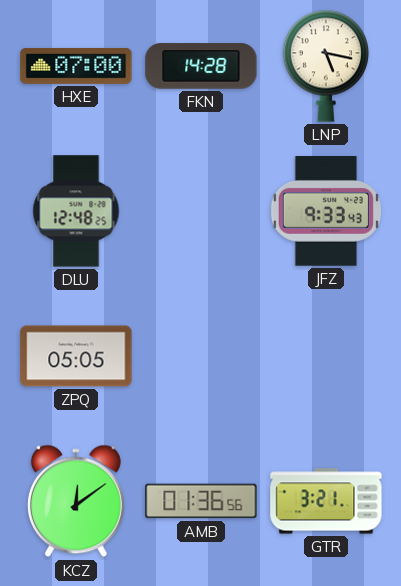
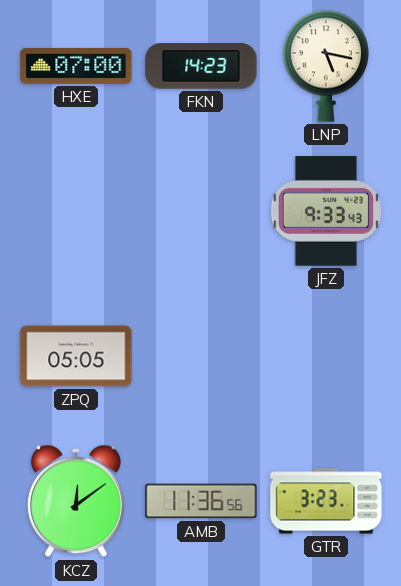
FKN: 14:28 -> 14:23
DLU: 12:48 -> none
AMB: 01:36 -> 11:36
GTR: 3:21 -> 3:23
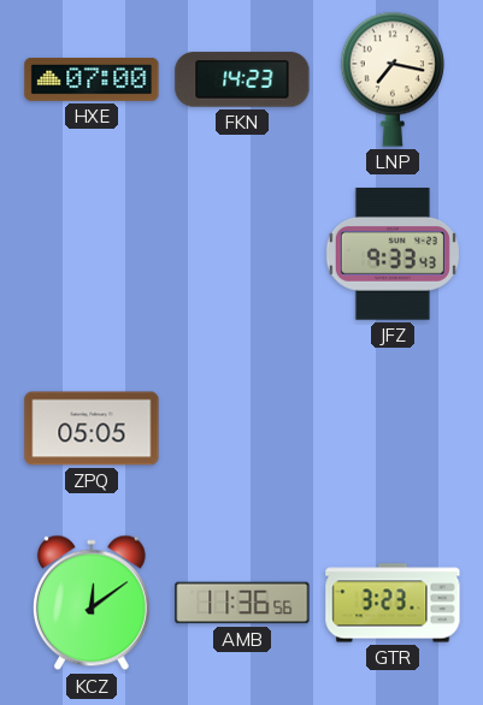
LNP: 5:17 -> 7:17
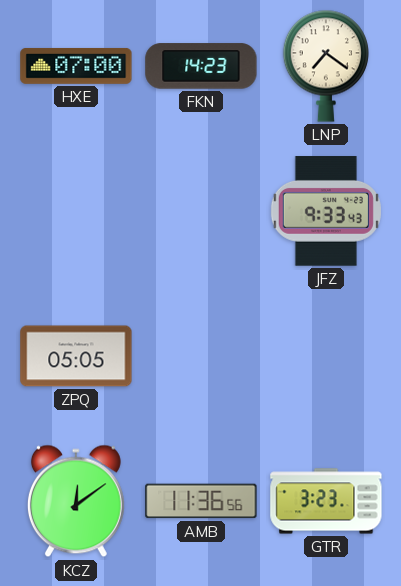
LNP: 7:17 -> 7:21
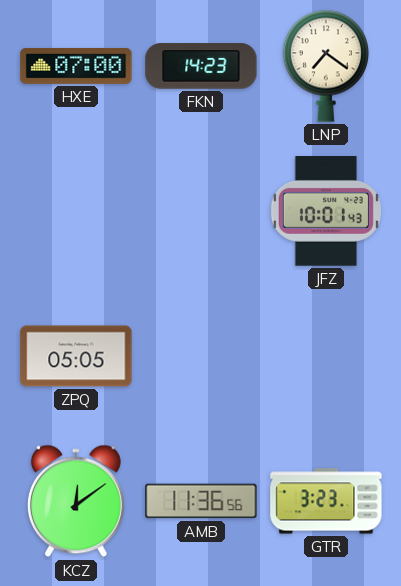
JFZ: 9:33 -> 10:01
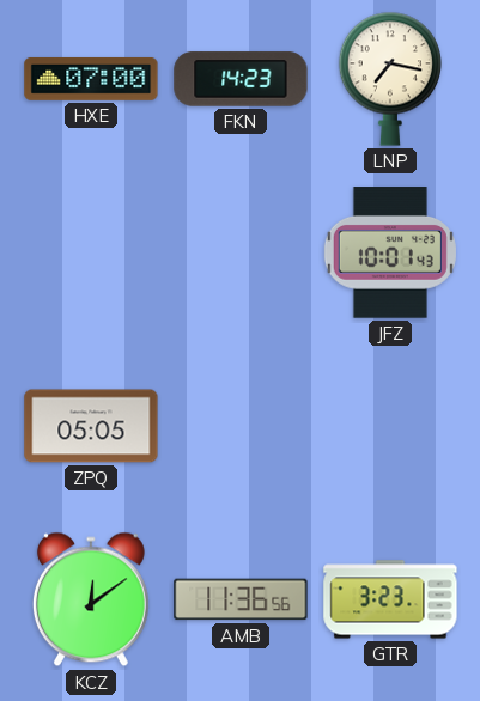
LNP: 7:21 -> 7:17
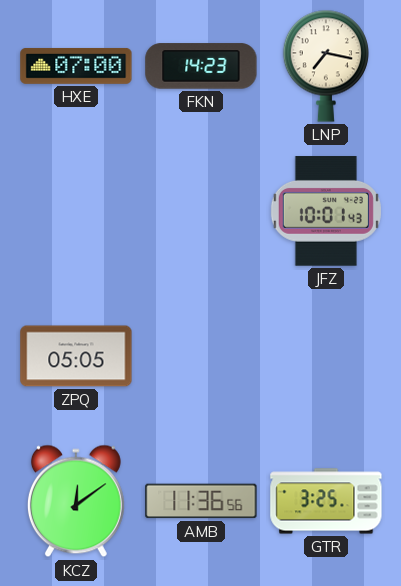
GTR: 3:23 -> 3:25
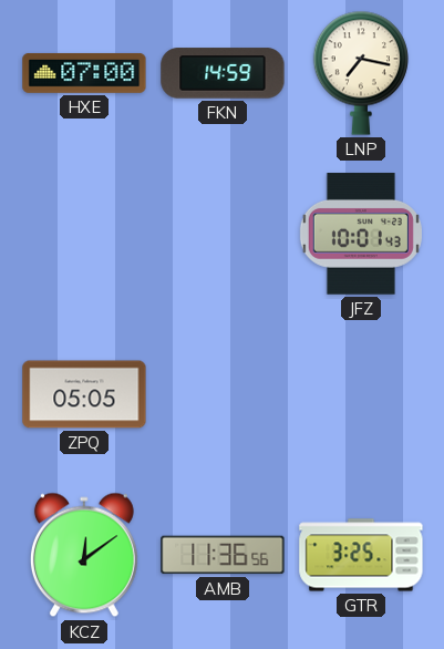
FKN: 14:23 -> 14:59
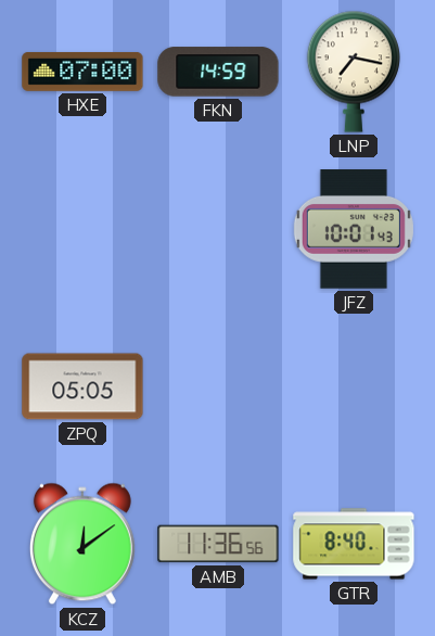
GTR: 3:25 -> 8:40
